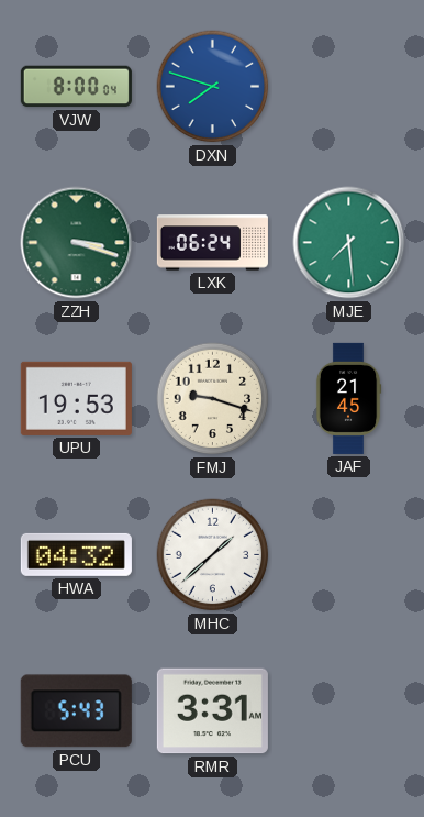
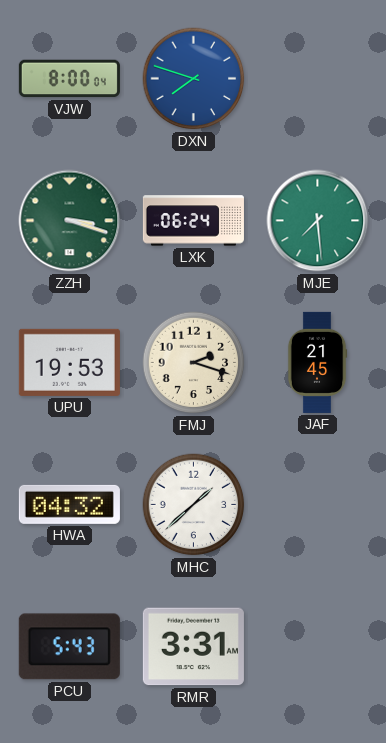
FMJ: 9:18 -> 2:18
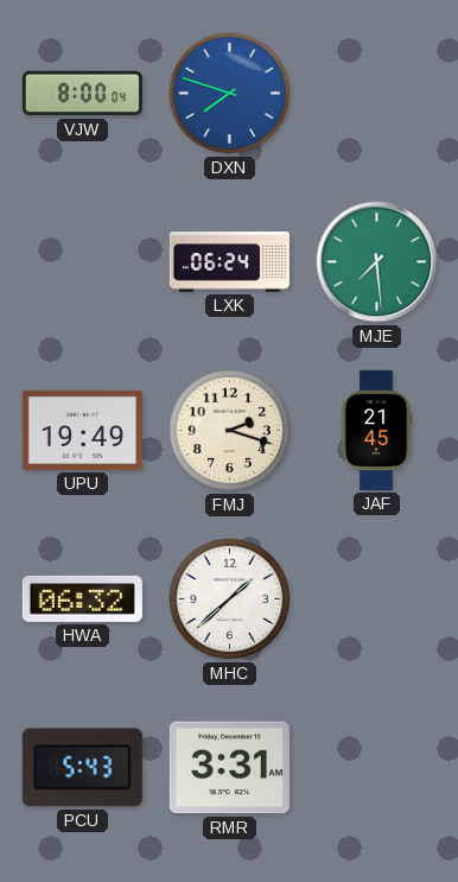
ZZH: 3:18 -> none
UPU: 19:53 -> 19:49
HWA: 04:32 -> 06:32
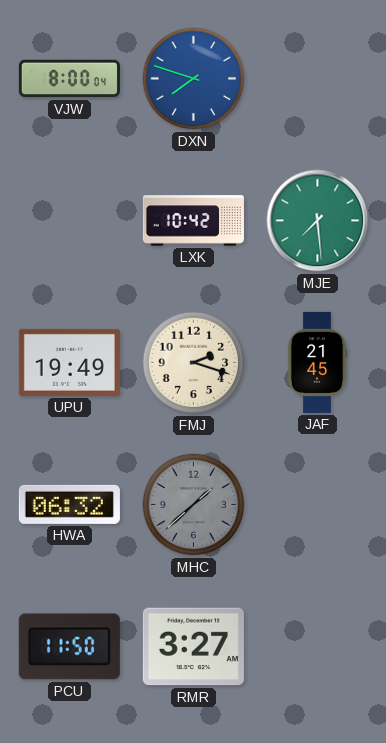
LXK: 06:24 -> 10:42
MHC dial: white -> grey
PCU: 5:43 -> 11:50
RMR: 3:31 -> 3:27
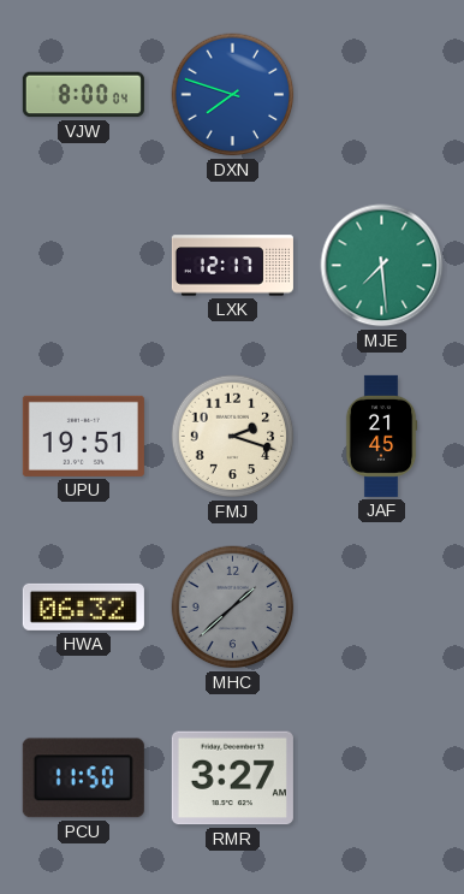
LXK: 10:42 -> 12:17
UPU: 19:49 -> 19:51
